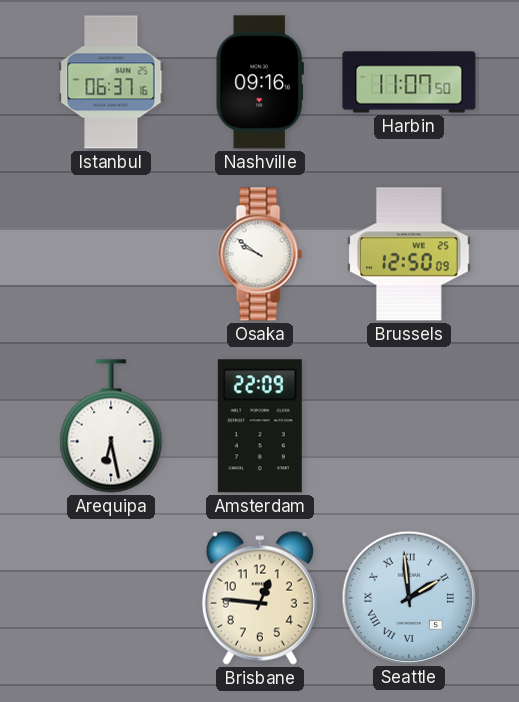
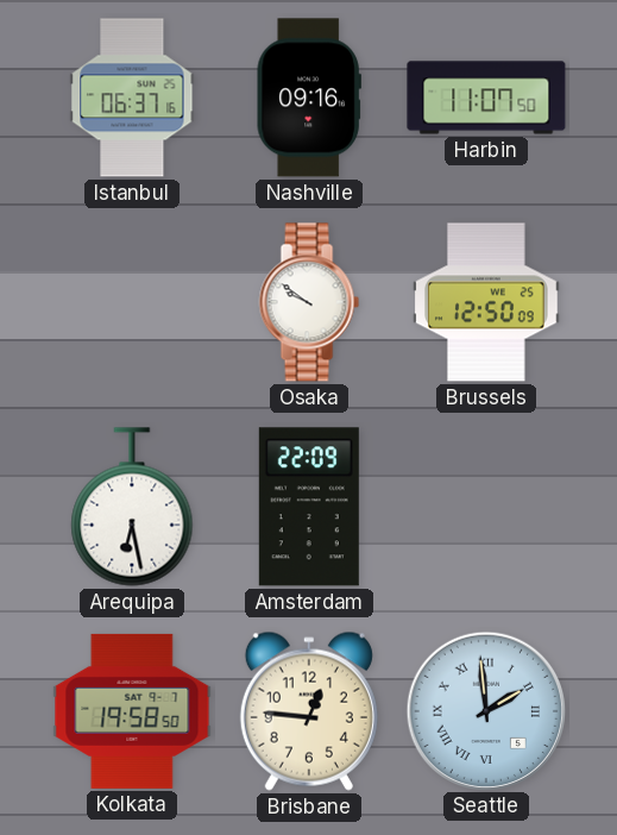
Kolkata: none -> 19:58
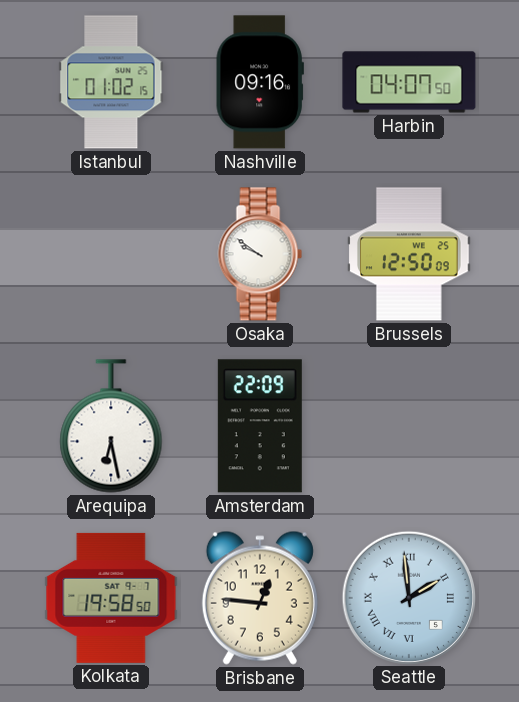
Istanbul: 06:37 -> 01:02
Harbin: 11:07 -> 04:07
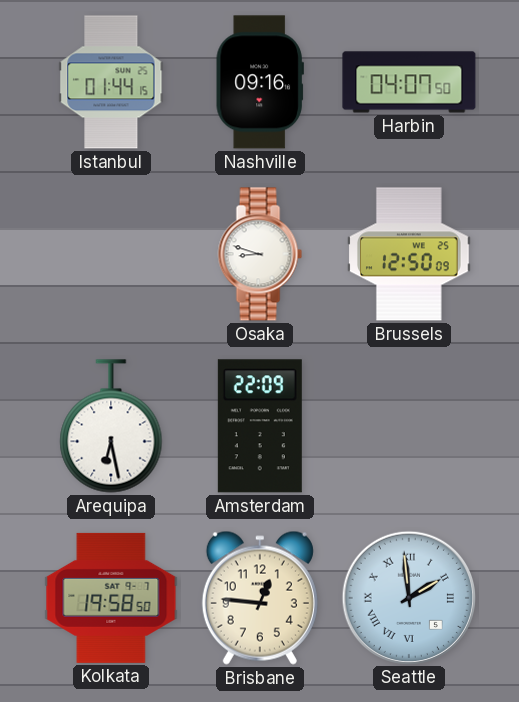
Istanbul: 01:02 -> 01:44
Osaka: 9:51 -> 8:48
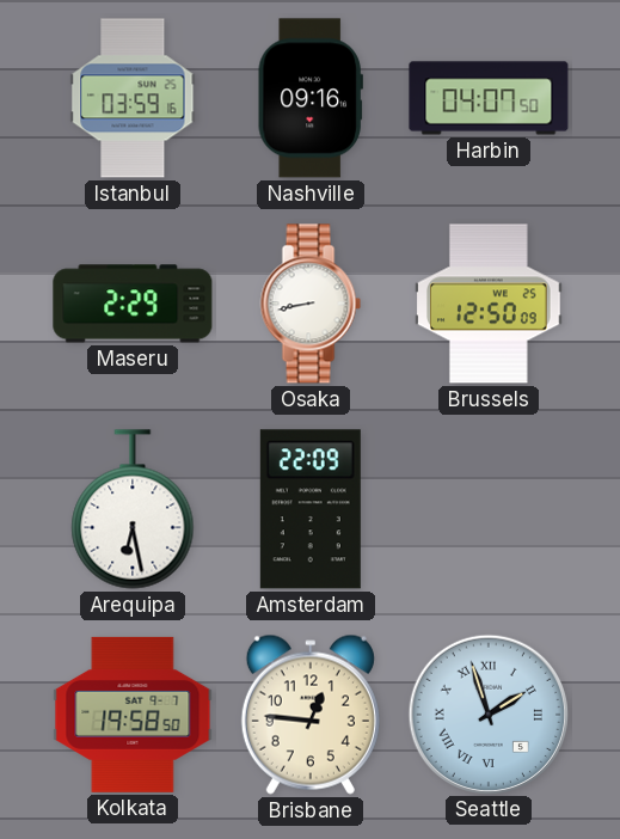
Istanbul: 01:44 -> 03:59
Maseru: none -> 2:29
Osaka: 8:48 -> 8:43
Seattle: 1:59 -> 1:57
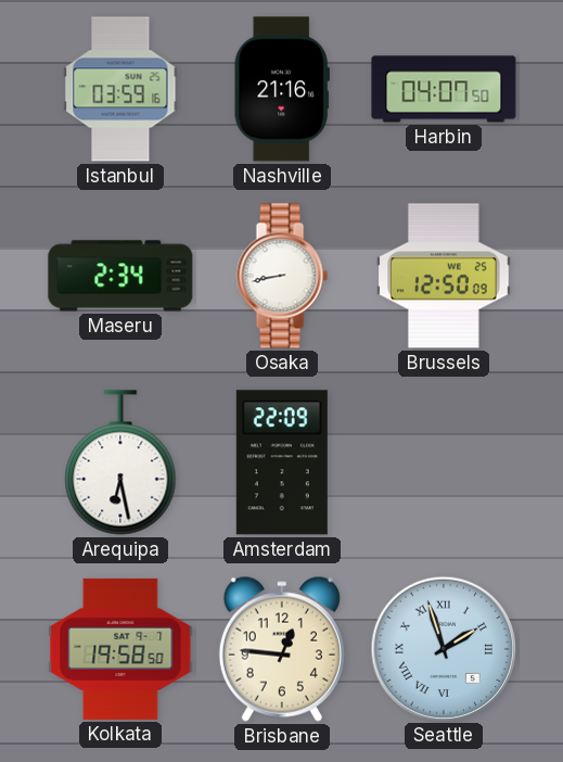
Nashville: 09:16 -> 21:16
Maseru: 2:29 -> 2:34
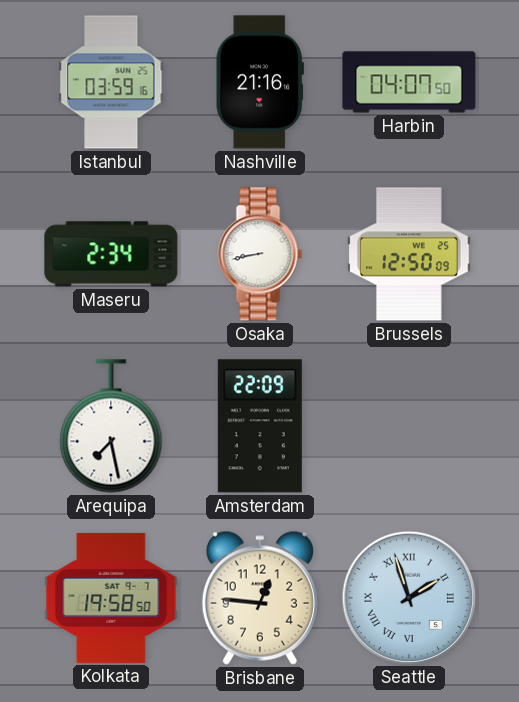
Arequipa: 6:28 -> 7:28
